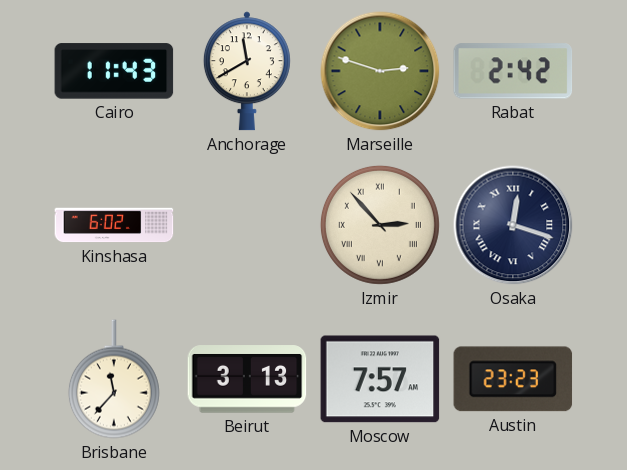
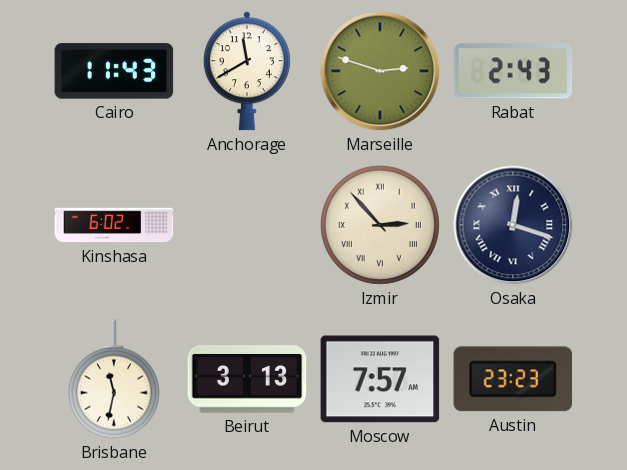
Rabat: 2:42 -> 2:43
Brisbane: 11:37 -> 11:32
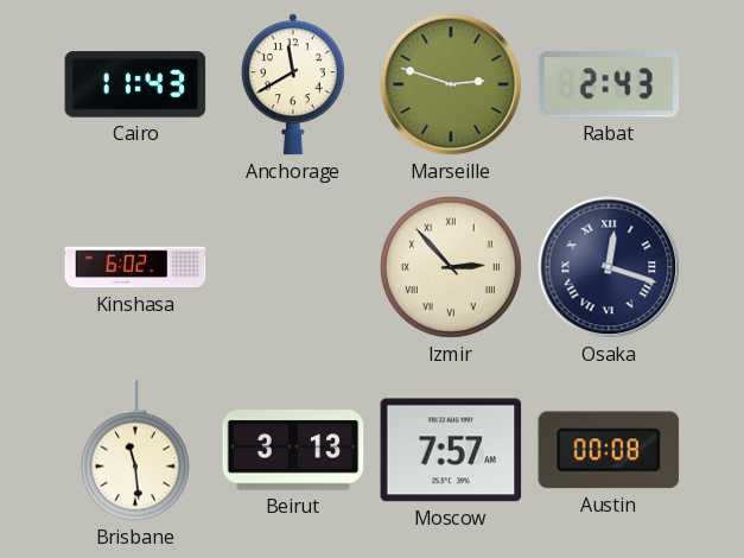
Brisbane: 11:32 -> 11:29
Austin: 23:23 -> 00:08
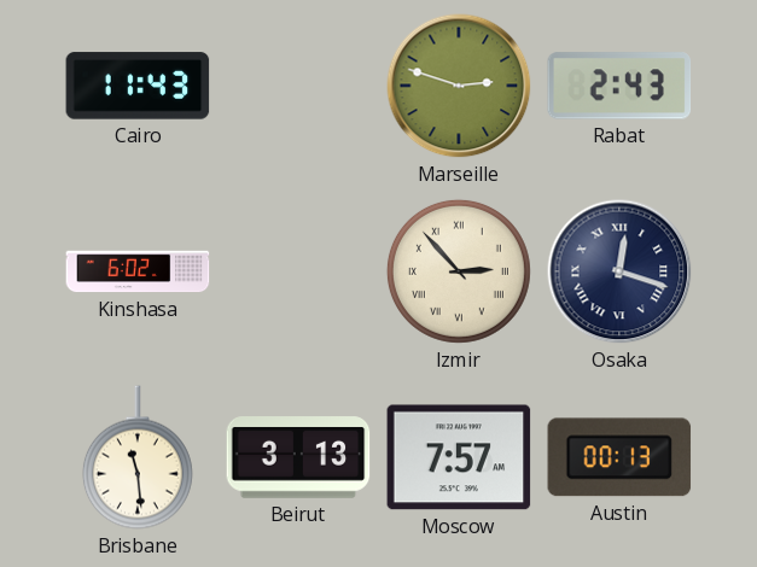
Anchorage: 11:40 -> none
Austin: 00:08 -> 00:13
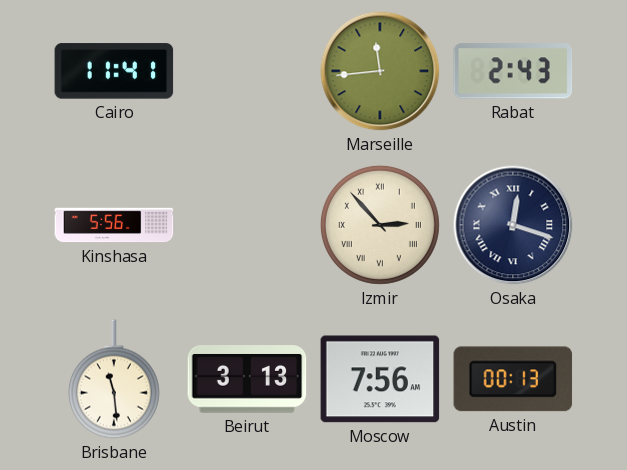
Cairo: 11:43 -> 11:41
Marseille: 2:48 -> 11:44
Kinshasa: 6:02 -> 5:56
Moscow: 7:57 -> 7:56
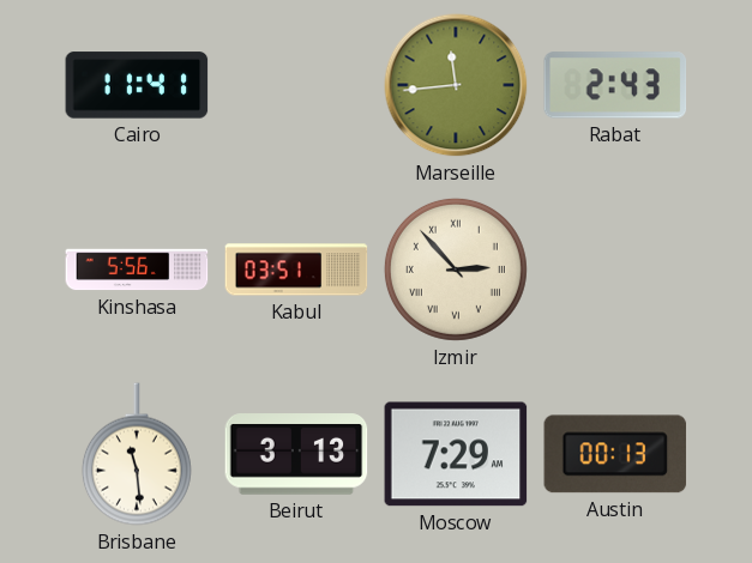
Kabul: none -> 03:51
Osaka: 12:18 -> none
Moscow: 7:56 -> 7:29
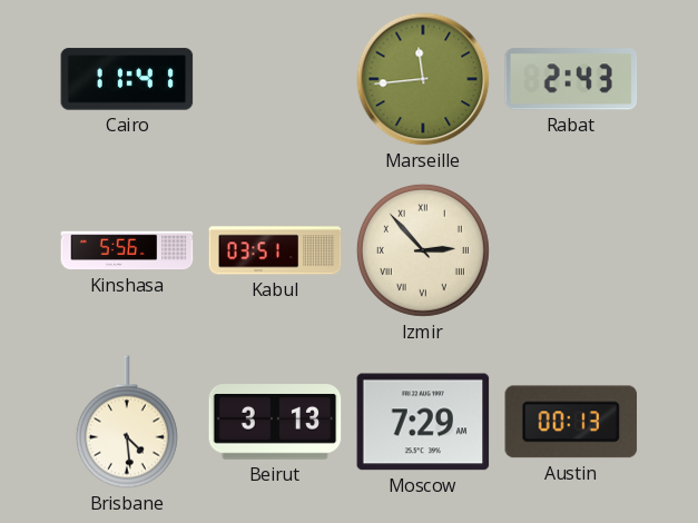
Brisbane: 11:29 -> 4:29
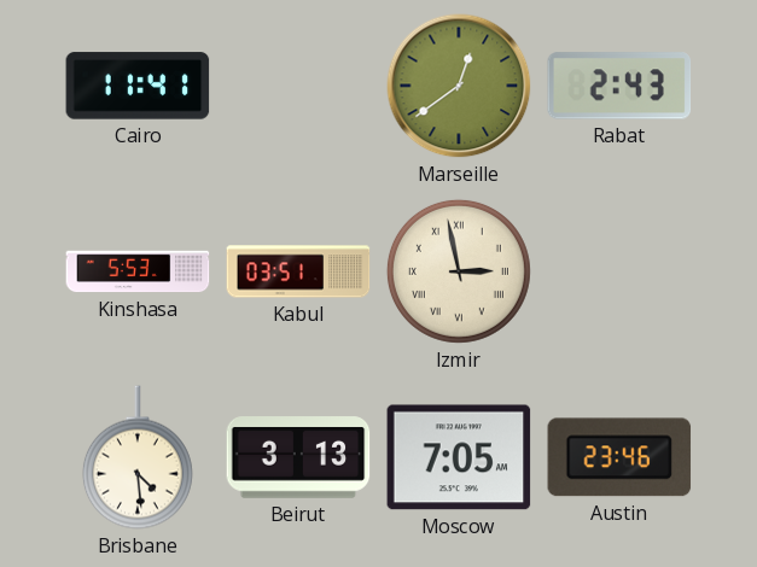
Marseille: 11:44 -> 12:39
Kinshasa: 5:56 -> 5:53
Izmir: 2:53 -> 2:58
Moscow: 7:29 -> 7:05
Austin: 00:13 -> 23:46
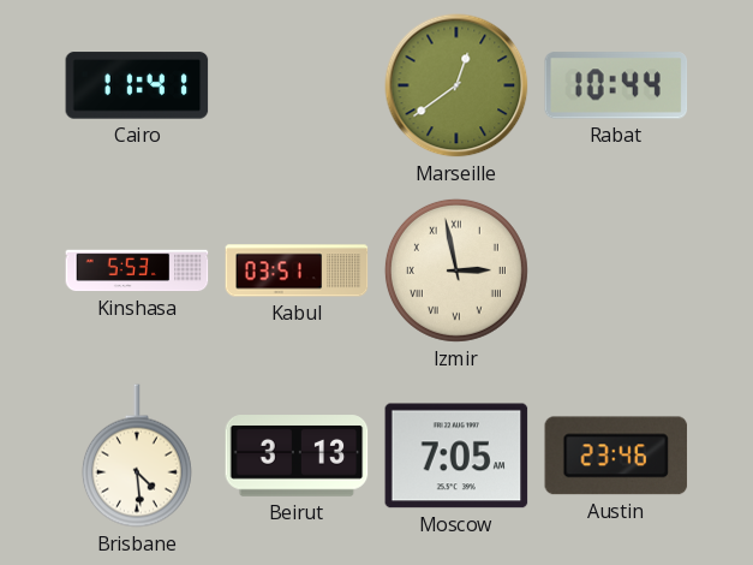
Rabat: 2:43 -> 10:44
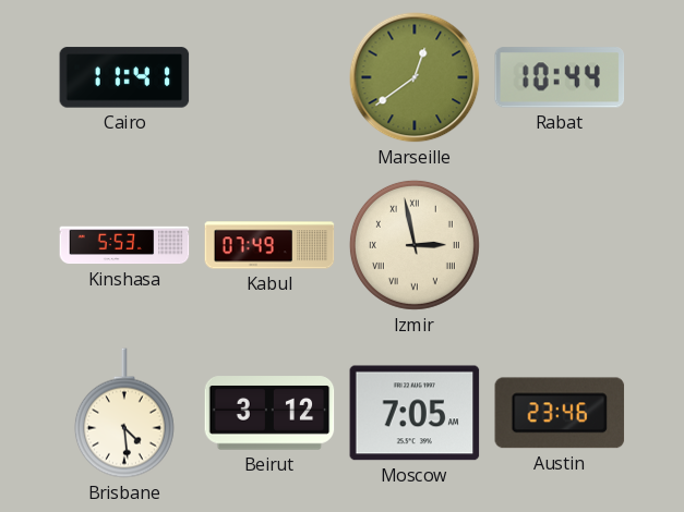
Kabul: 03:51 -> 07:49
Beirut: 3:13 -> 3:12
